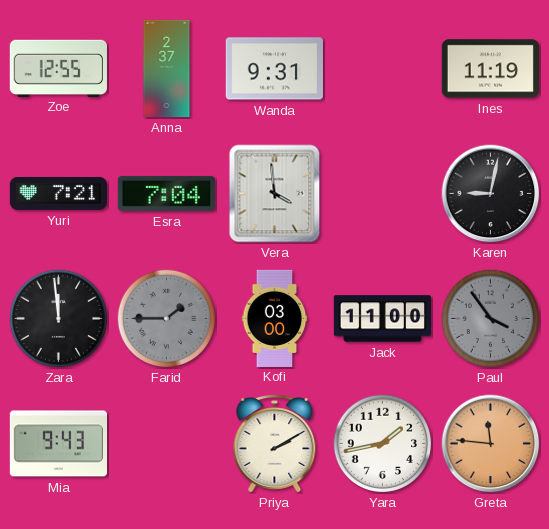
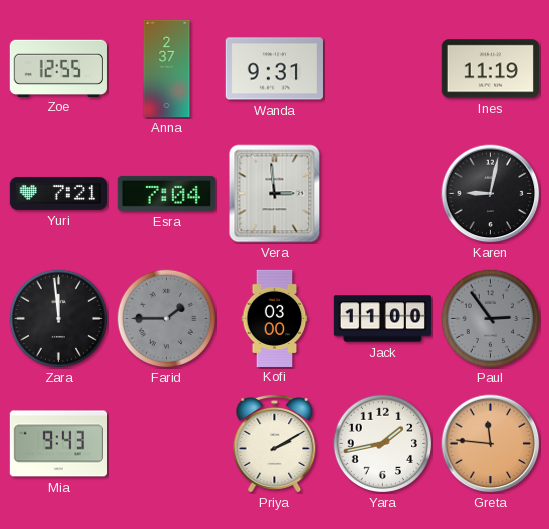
Vera: 3:59 -> 2:59
Paul: 3:54 -> 2:54
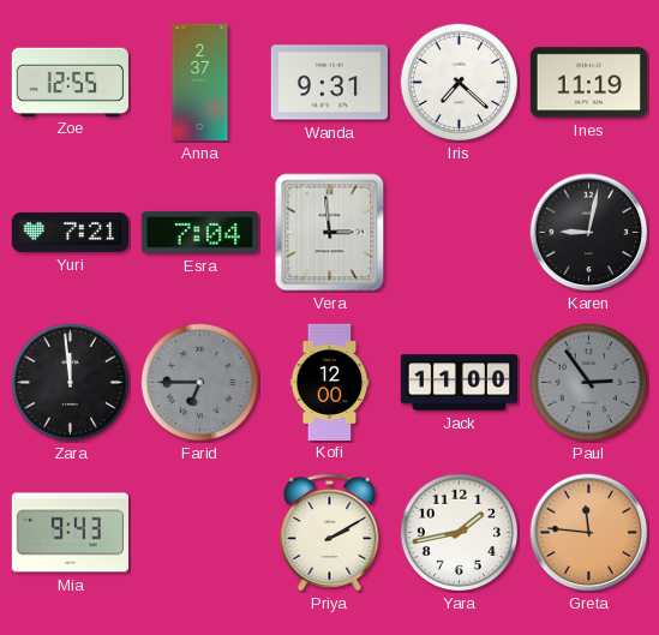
Iris: none -> 7:22
Farid: 1:45 -> 6:45
Kofi: 03:00 -> 12:00
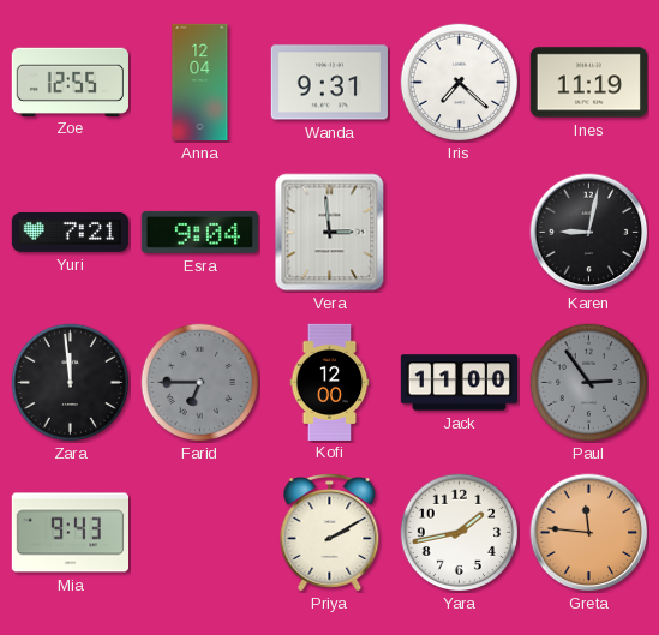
Anna: 2:37 -> 12:04
Esra: 7:04 -> 9:04
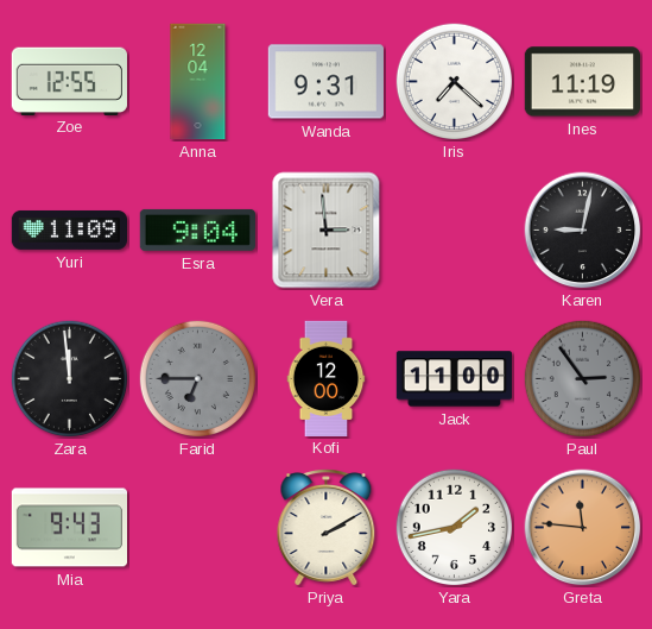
Yuri: 7:21 -> 11:09
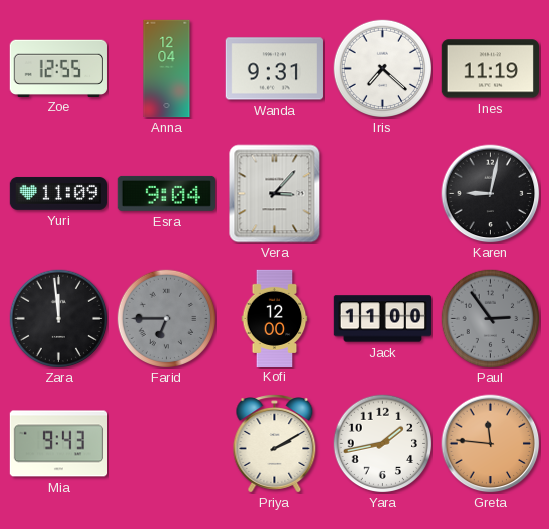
Vera: 2:59 -> 3:07
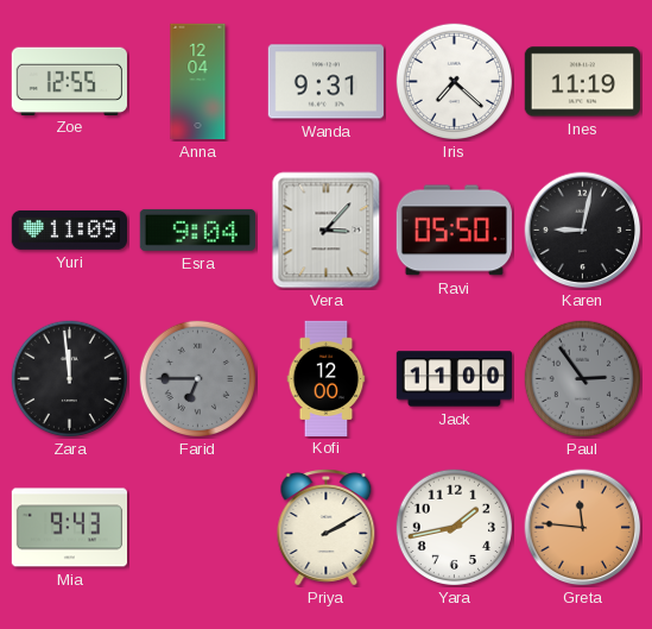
Ravi: none -> 05:50
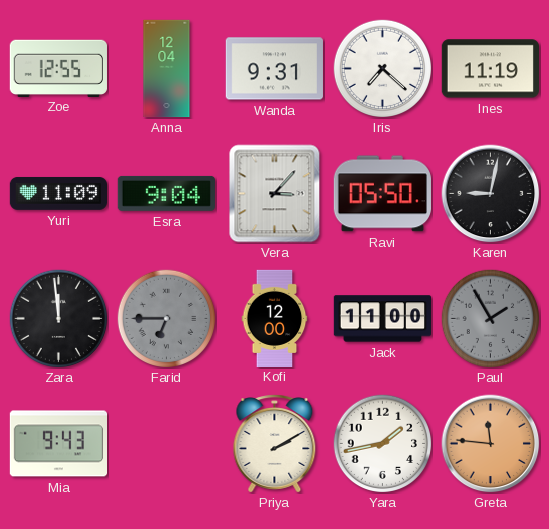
Paul: 2:54 -> 1:55
